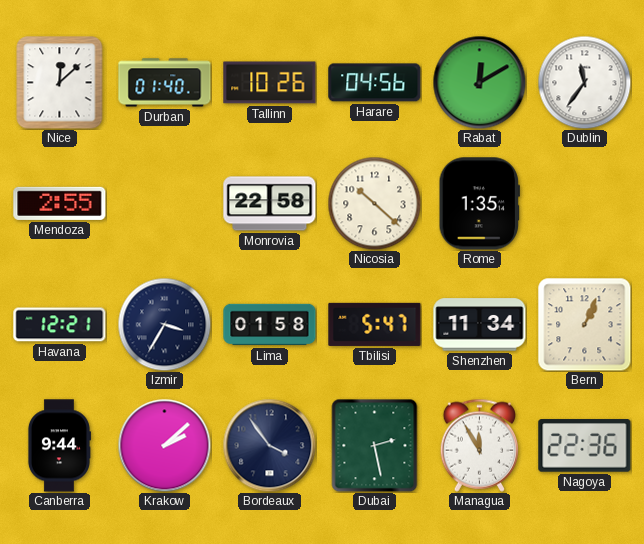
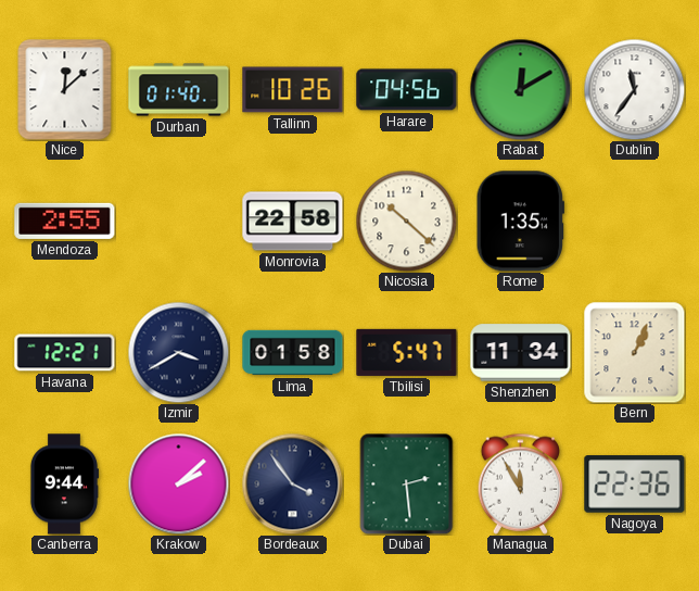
Izmir: 3:35 -> 3:40
Dubai: 2:28 -> 2:29
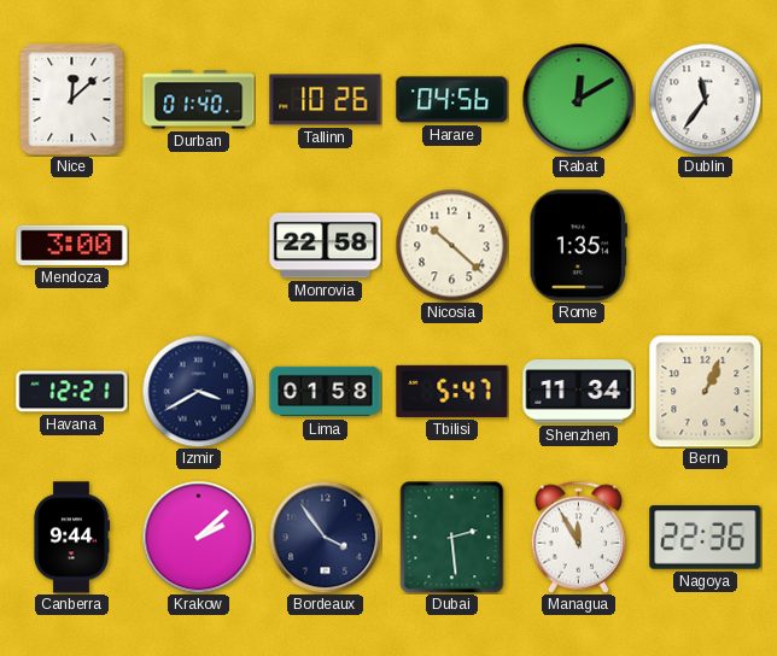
Mendoza: 2:55 -> 3:00
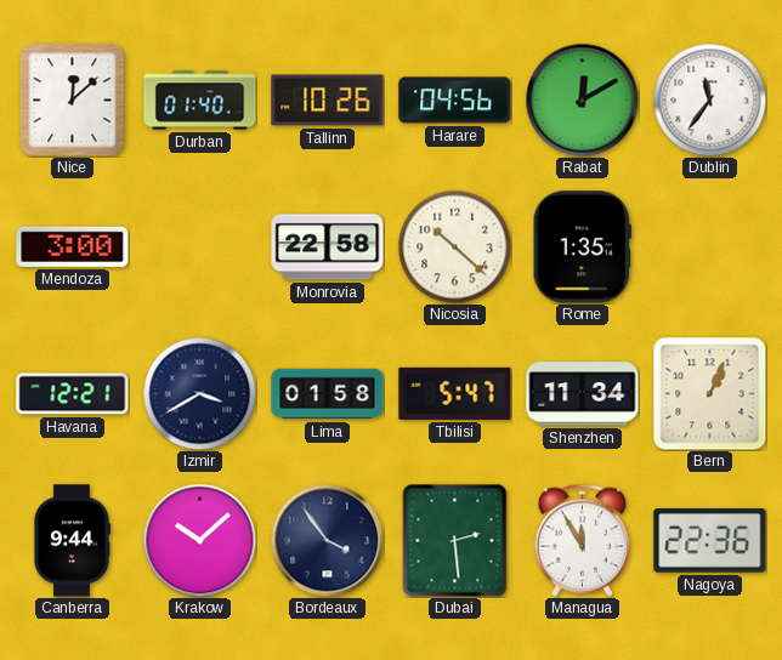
Krakow: 2:08 -> 10:08
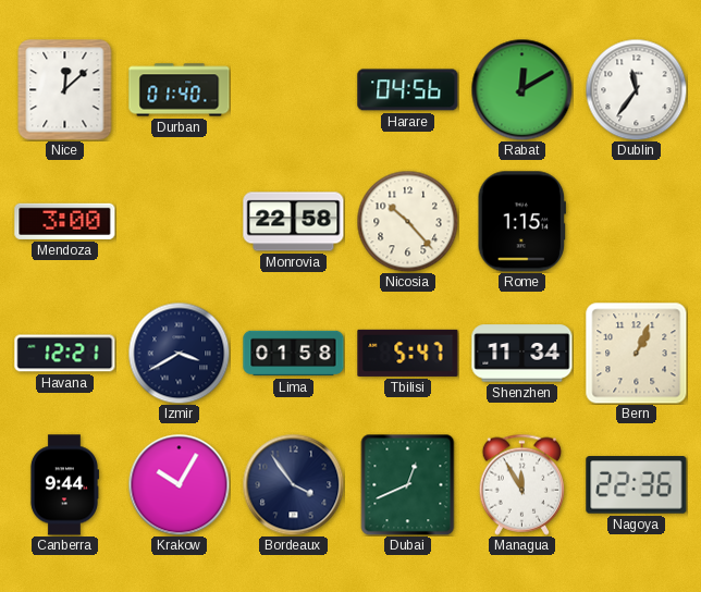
Tallinn: 10:26 -> none
Nicosia: 10:22 -> 10:23
Rome: 1:35 -> 1:15
Krakow: 10:08 -> 10:05
Dubai: 2:29 -> 12:41
